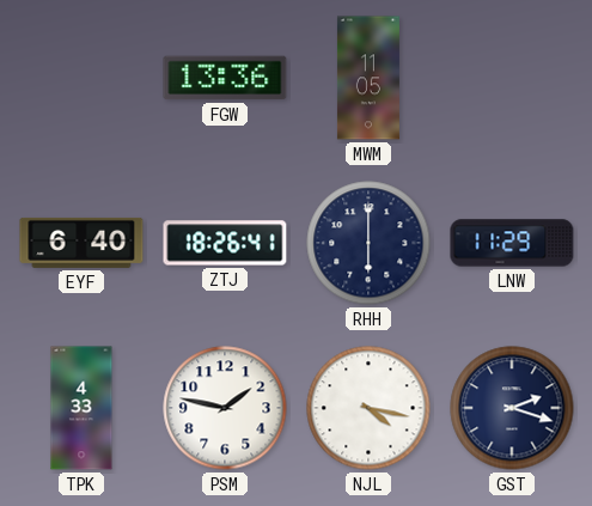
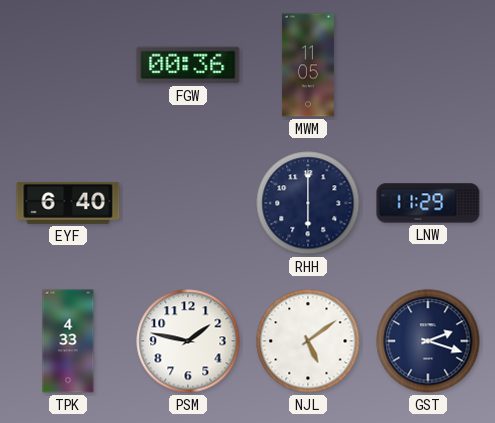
FGW: 13:36 -> 00:36
ZTJ: 18:26 -> none
NJL: 4:17 -> 5:09
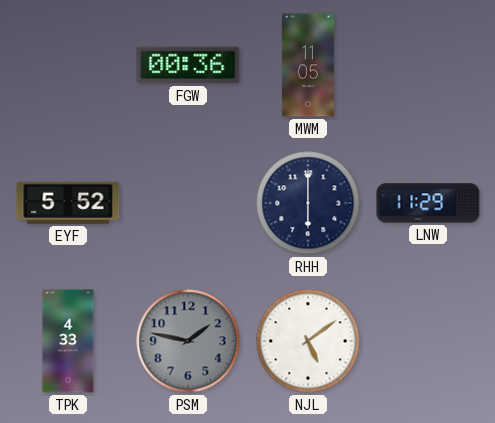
EYF: 6:40 -> 5:52
PSM dial: white -> grey
GST: 2:18 -> none
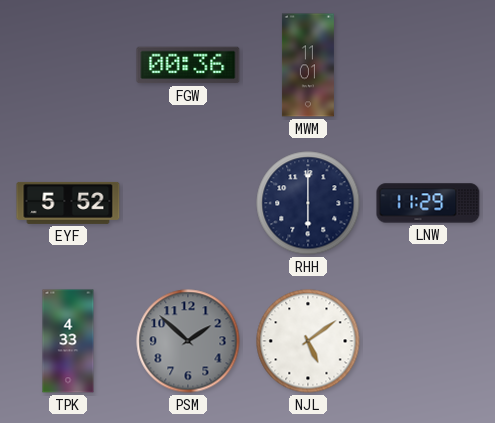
MWM: 11:05 -> 11:01
PSM: 1:47 -> 1:52
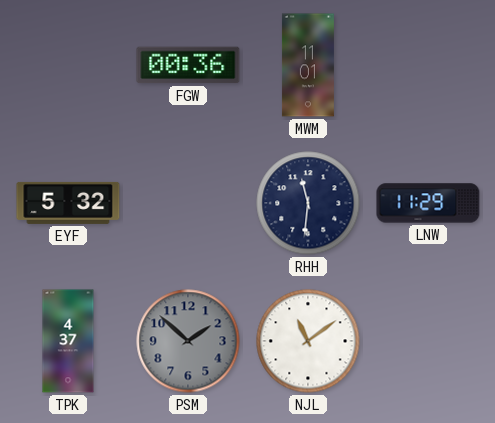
EYF: 5:52 -> 5:32
RHH: 6:00 -> 11:31
TPK: 4:33 -> 4:37
NJL: 5:09 -> 11:09
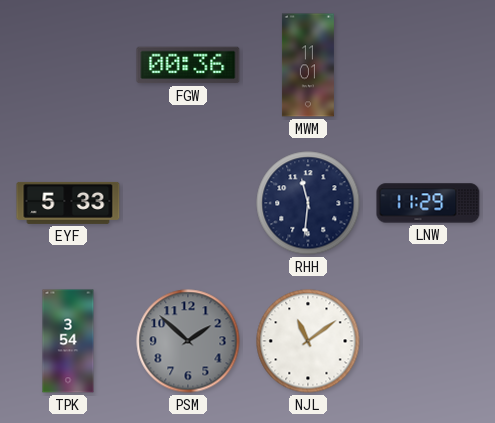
EYF: 5:32 -> 5:33
TPK: 4:37 -> 3:54
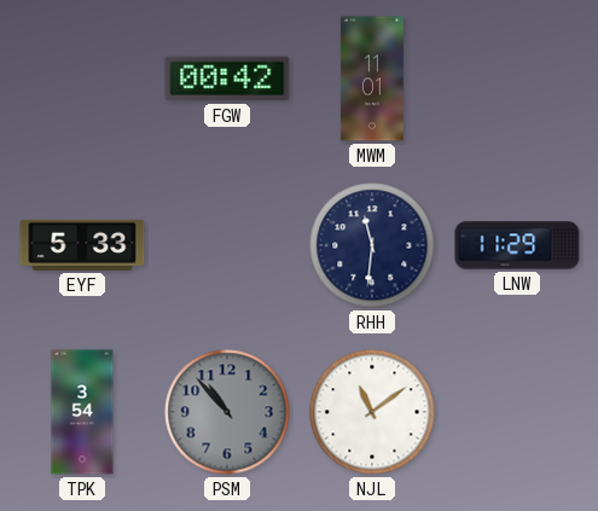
FGW: 00:36 -> 00:42
PSM: 1:52 -> 10:53
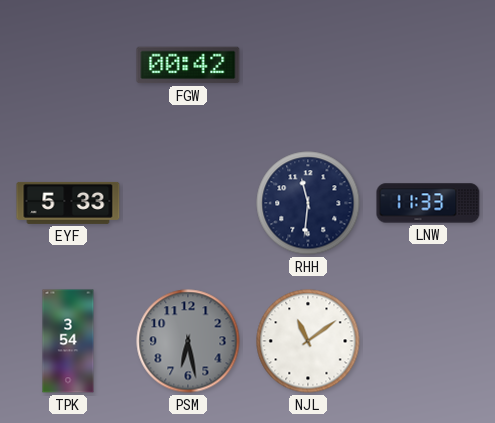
MWM: 11:01 -> none
LNW: 11:29 -> 11:33
PSM: 10:53 -> 6:28
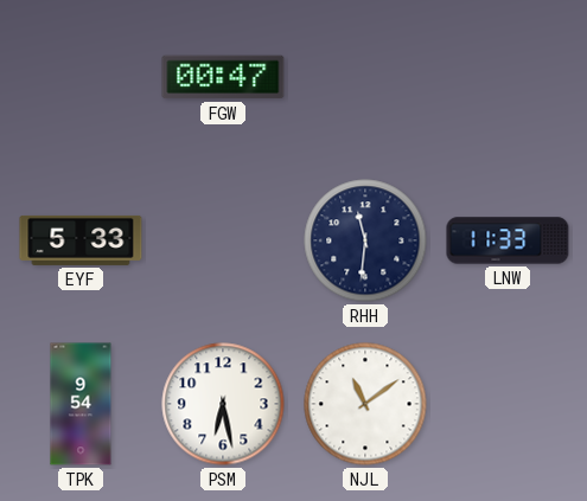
FGW: 00:42 -> 00:47
TPK: 3:54 -> 9:54
PSM dial: grey -> white
